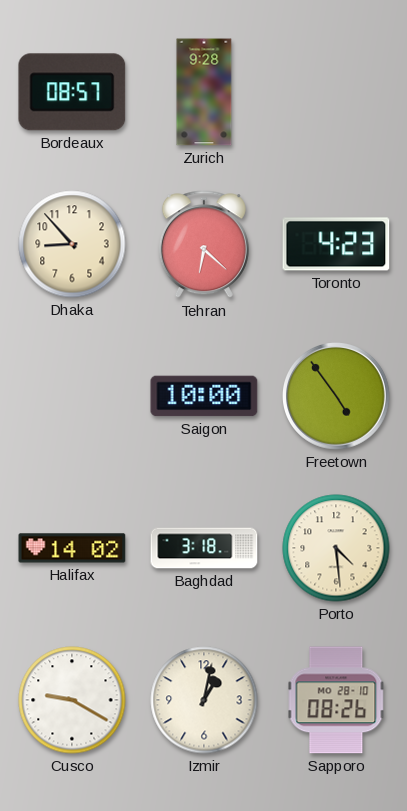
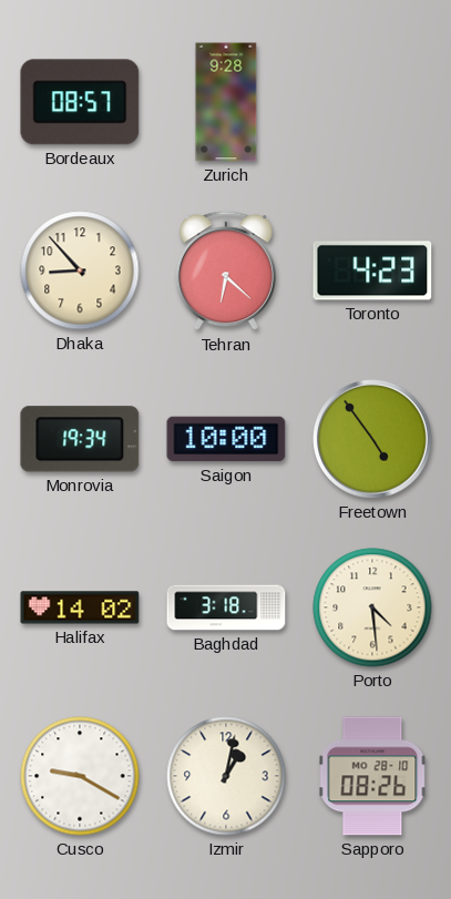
Monrovia: none -> 19:34
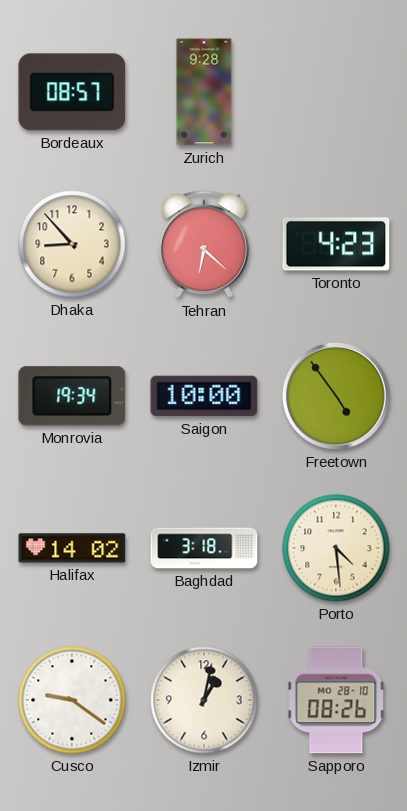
Cusco: 9:20 -> 9:21
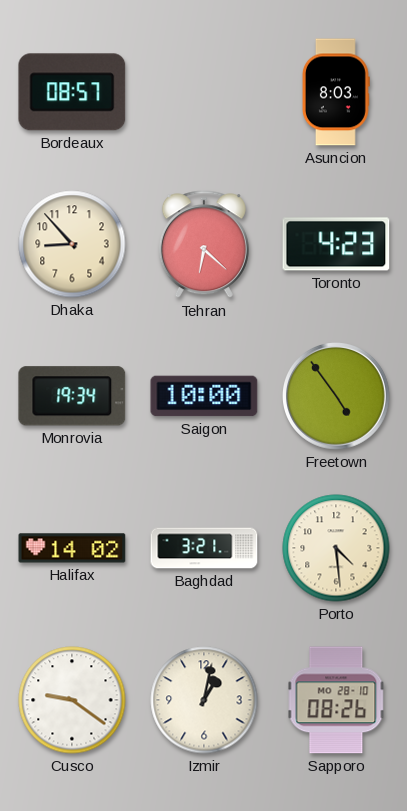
Zurich: 9:28 -> none
Asuncion: none -> 8:03
Baghdad: 3:18 -> 3:21
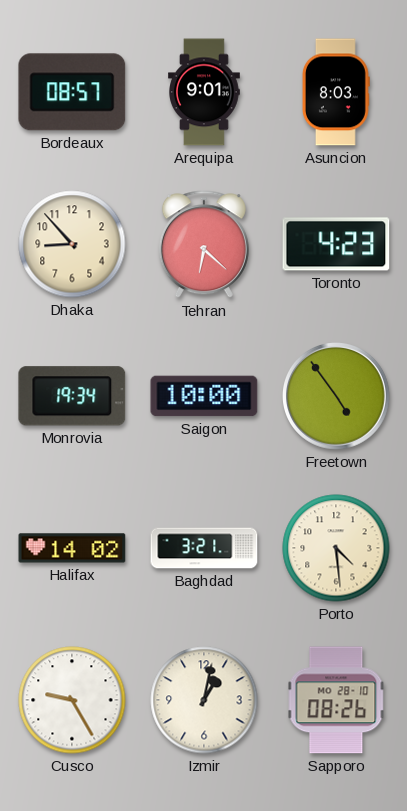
Arequipa: none -> 9:01
Cusco: 9:21 -> 9:25
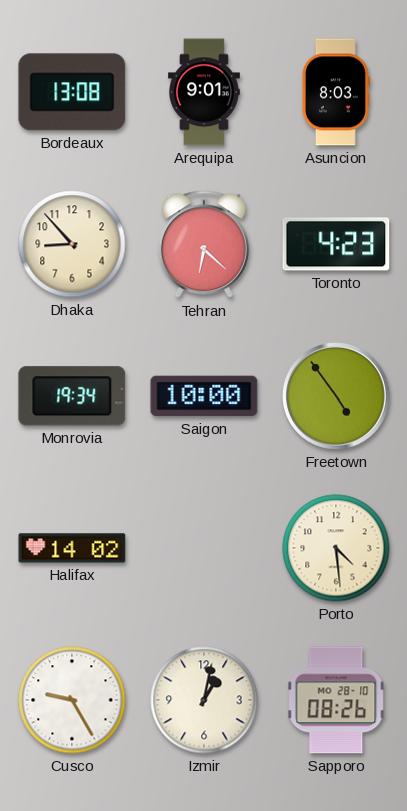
Bordeaux: 08:57 -> 13:08
Baghdad: 3:21 -> none
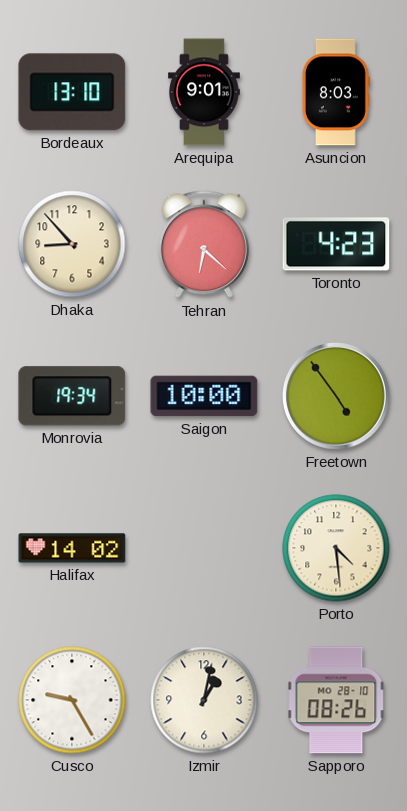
Bordeaux: 13:08 -> 13:10
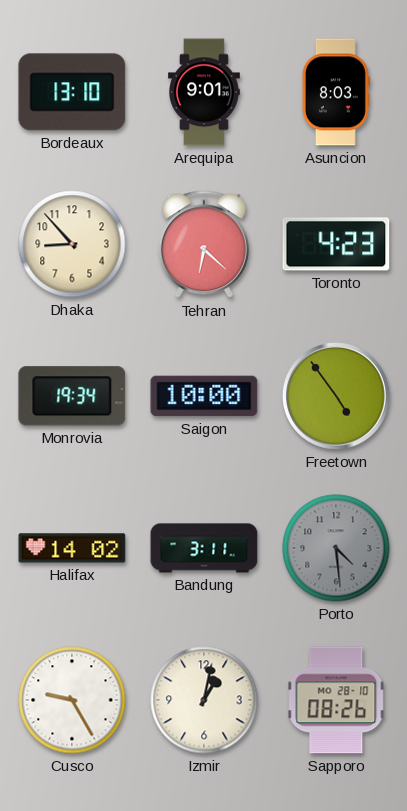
Bandung: none -> 3:11
Porto dial: cream -> grey
